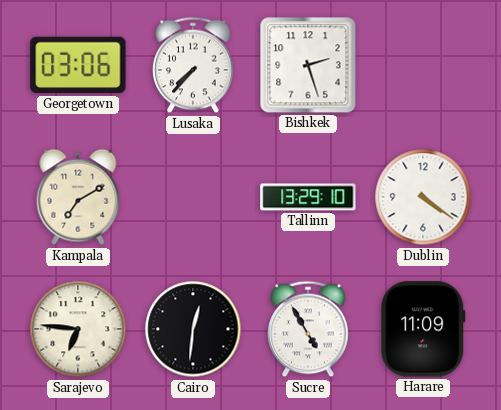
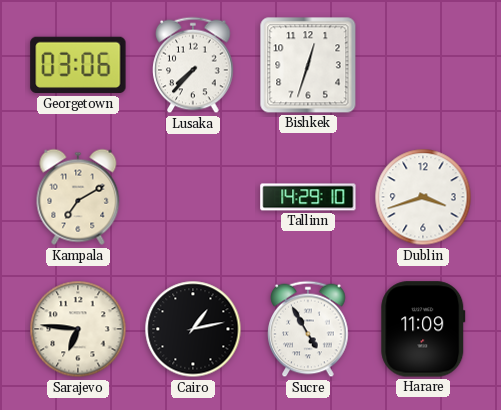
Bishkek: 2:27 -> 12:33
Tallinn: 13:29 -> 14:29
Dublin: 4:21 -> 3:42
Cairo: 12:31 -> 1:13
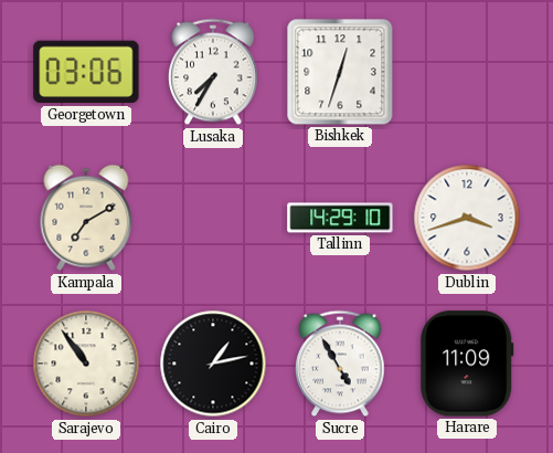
Lusaka: 7:37 -> 7:35
Sarajevo: 6:46 -> 10:54
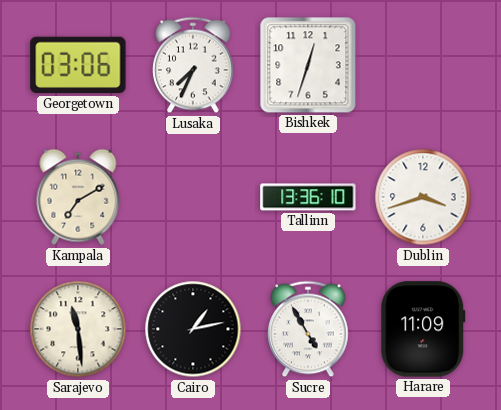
Lusaka: 7:35 -> 7:34
Tallinn: 14:29 -> 13:36
Sarajevo: 10:54 -> 11:29
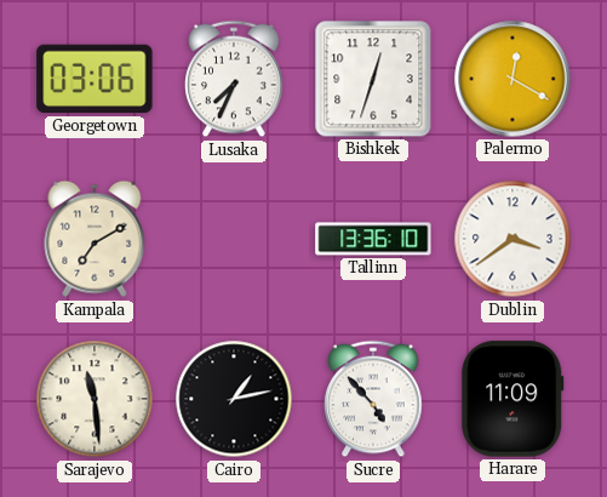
Palermo: none -> 12:20
Dublin: 3:42 -> 3:39
Sucre: 4:55 -> 4:53
